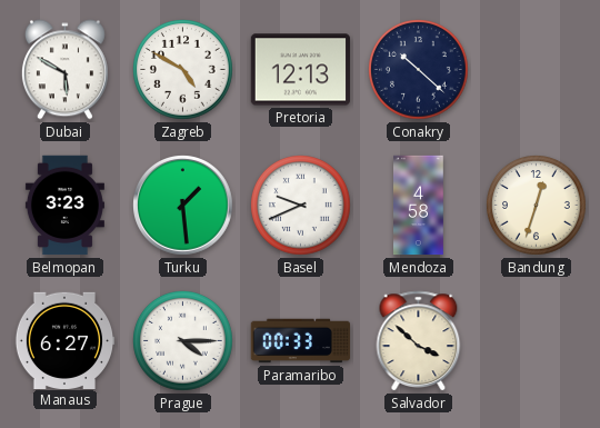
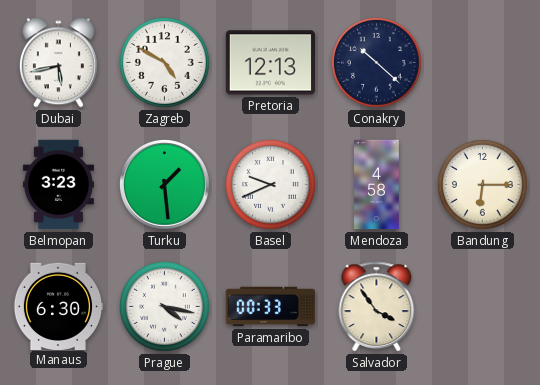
Dubai: 5:50 -> 5:43
Bandung: 12:33 -> 6:15
Manaus: 6:27 -> 6:30
Prague: 4:15 -> 4:17
Salvador: 3:52 -> 3:54
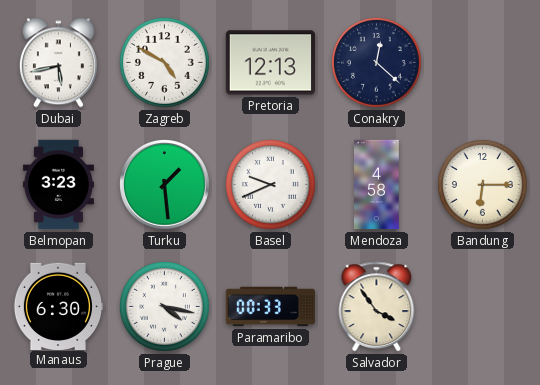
Conakry: 10:22 -> 12:22
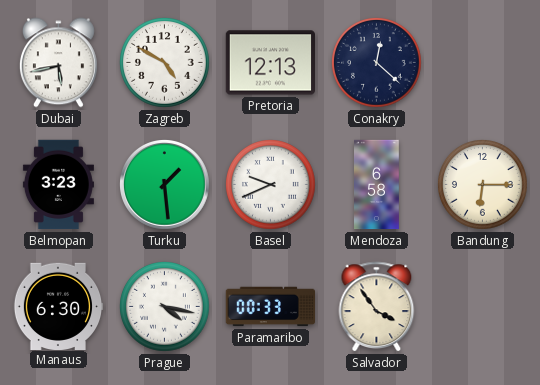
Mendoza: 4:58 -> 6:58
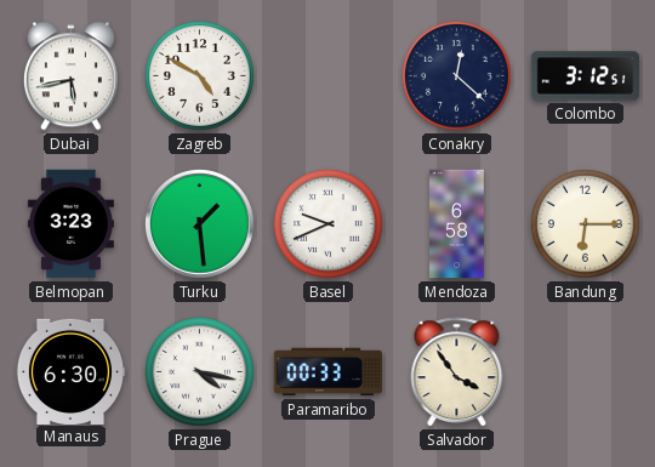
Pretoria: 12:13 -> none
Colombo: none -> 3:12
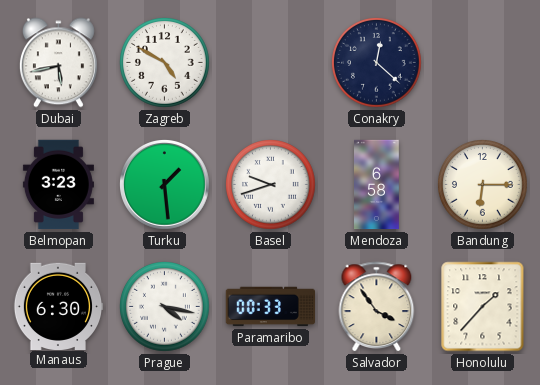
Colombo: 3:12 -> none
Basel: 9:41 -> 9:42
Honolulu: none -> 1:37
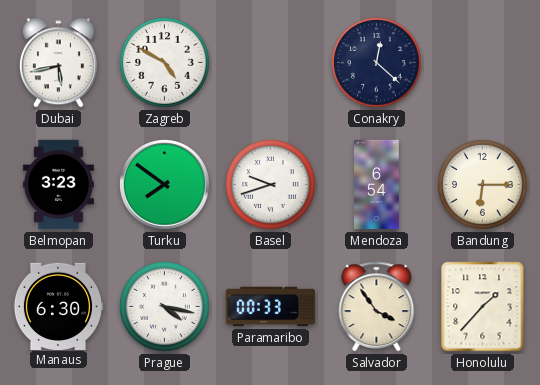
Turku: 1:29 -> 7:51
Mendoza: 6:58 -> 6:54
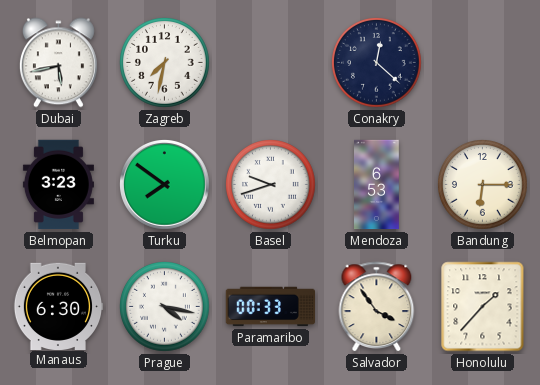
Zagreb: 4:50 -> 7:32
Mendoza: 6:54 -> 6:53
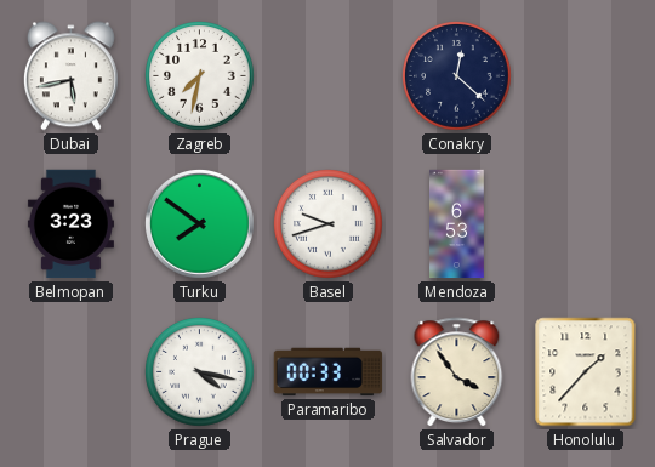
Bandung: 6:15 -> none
Manaus: 6:30 -> none
